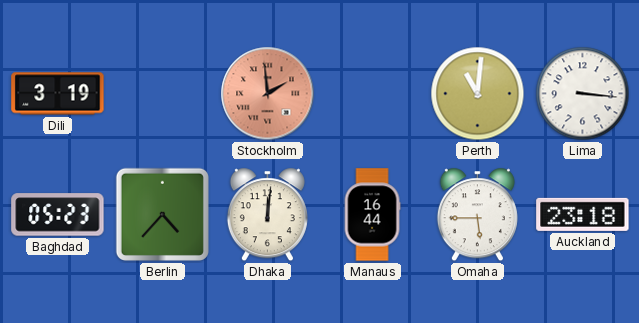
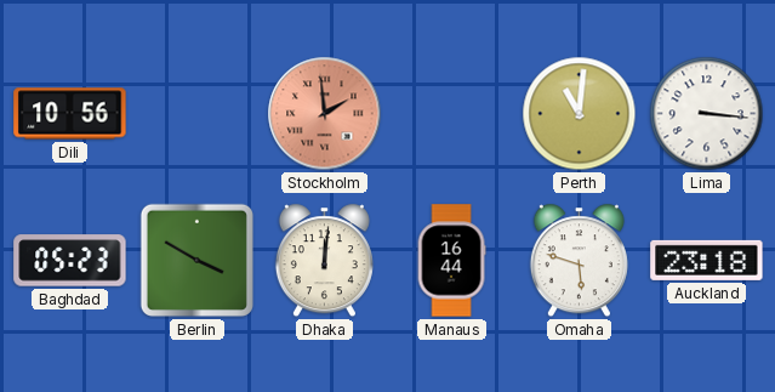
Dili: 3:19 -> 10:56
Berlin: 4:37 -> 3:50
Omaha: 5:45 -> 5:48
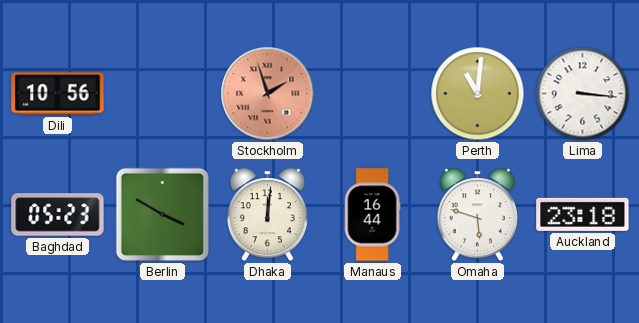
Stockholm: 1:59 -> 1:57
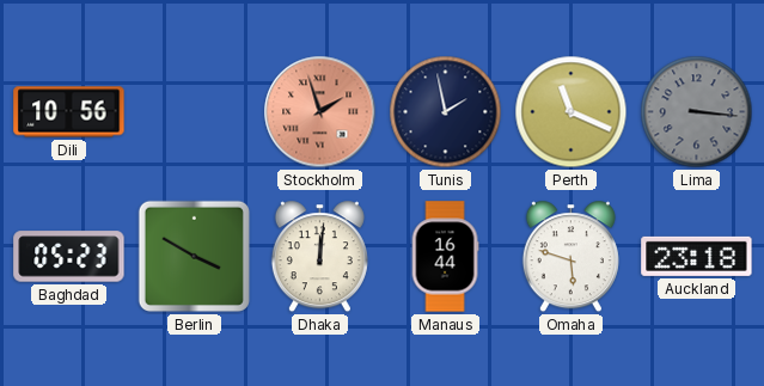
Tunis: none -> 1:58
Perth: 11:01 -> 11:19
Lima dial: white -> grey
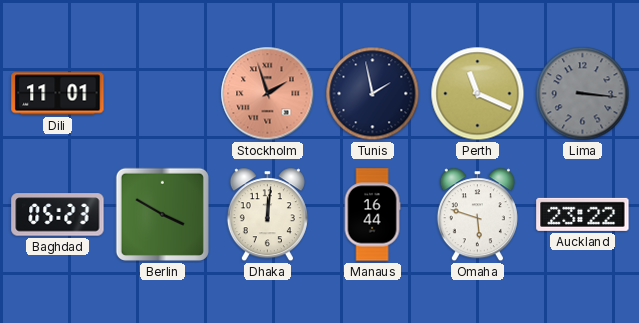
Dili: 10:56 -> 11:01
Auckland: 23:18 -> 23:22
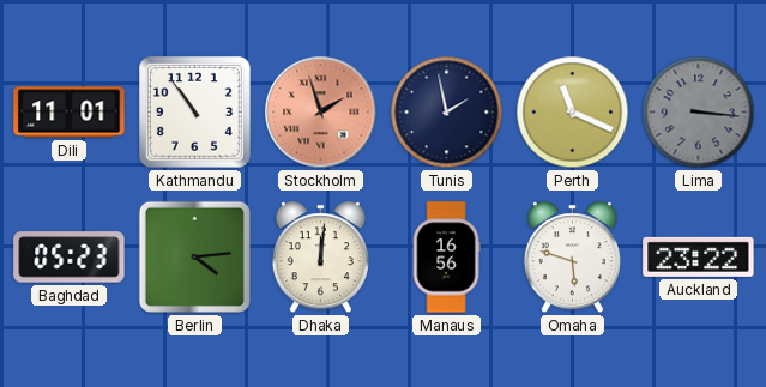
Kathmandu: none -> 10:54
Berlin: 3:50 -> 4:14
Manaus: 16:44 -> 16:56
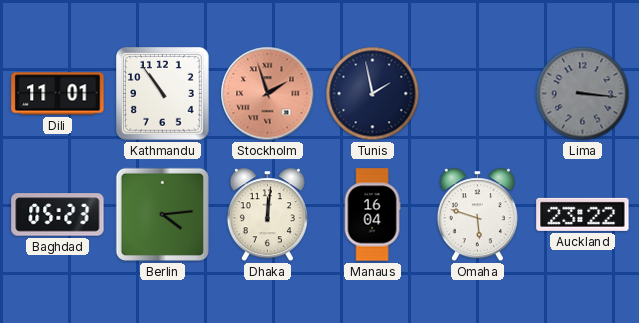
Perth: 11:19 -> none
Manaus: 16:56 -> 16:04
